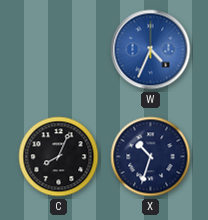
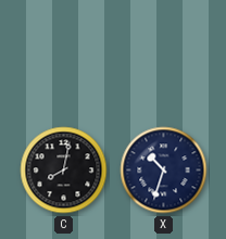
W: 4:34 -> none
C: 8:04 -> 8:02
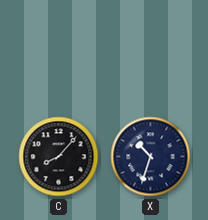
C: 8:02 -> 8:07
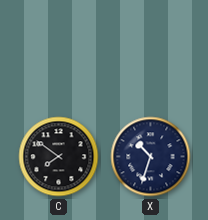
C: 8:07 -> 7:51
